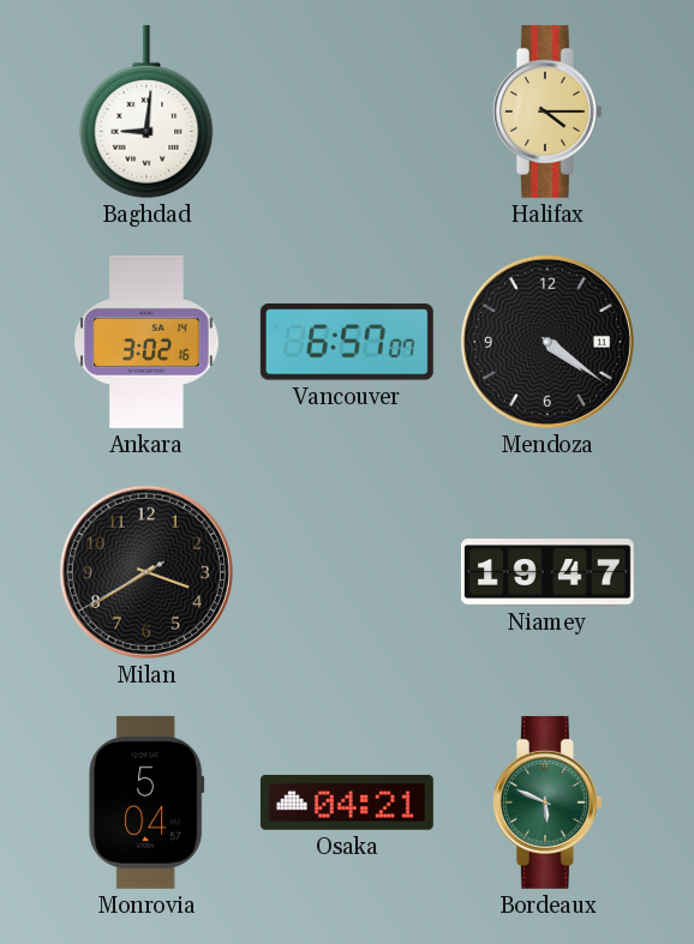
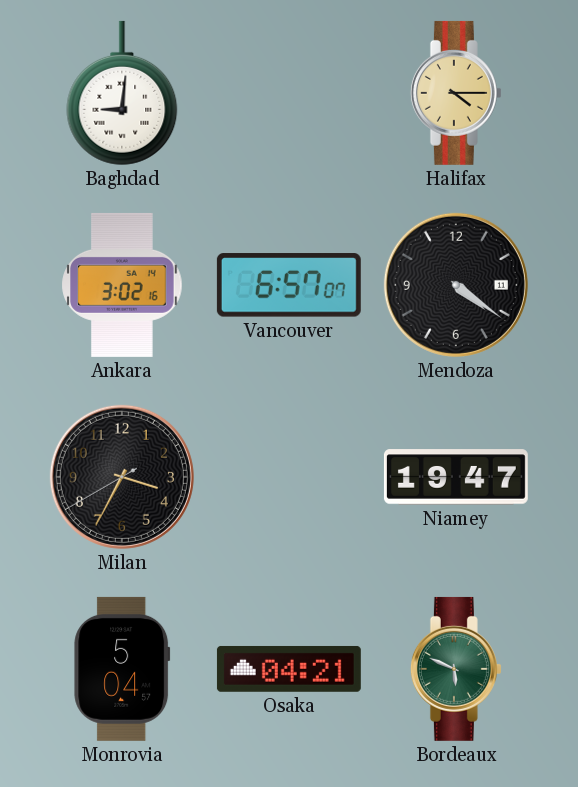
Milan: 3:39 -> 3:34
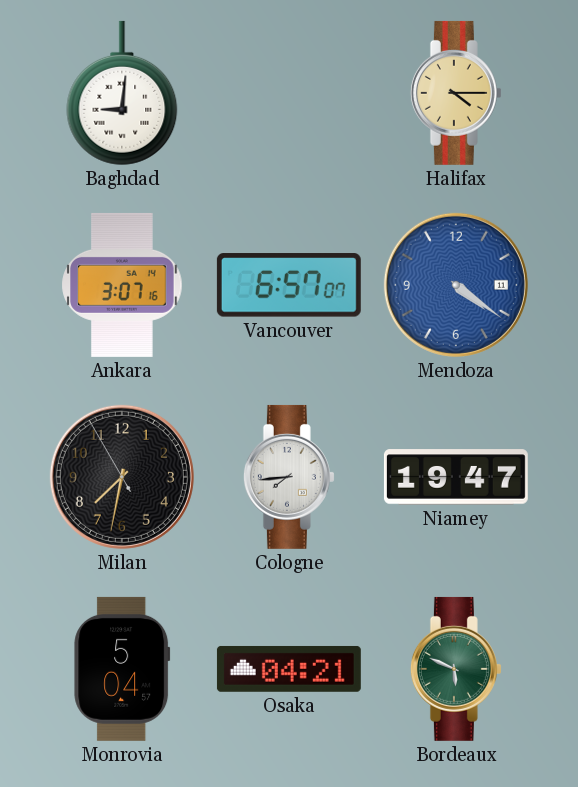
Ankara: 3:02 -> 3:07
Mendoza dial: black -> blue
Milan: 3:34 -> 7:31
Cologne: none -> 7:44
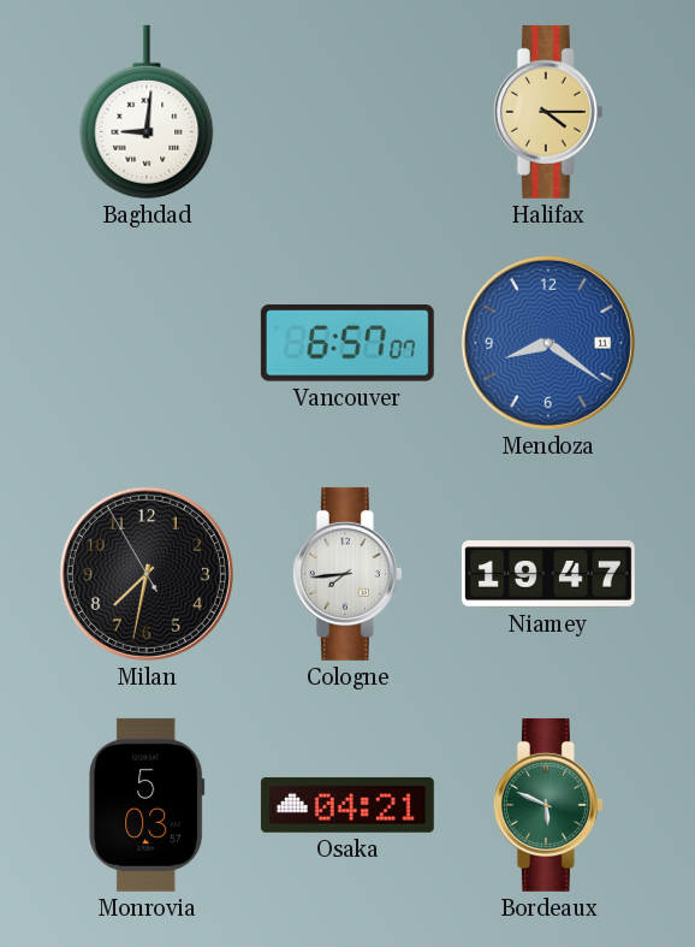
Ankara: 3:07 -> none
Mendoza: 4:21 -> 8:21
Monrovia: 5:04 -> 5:03
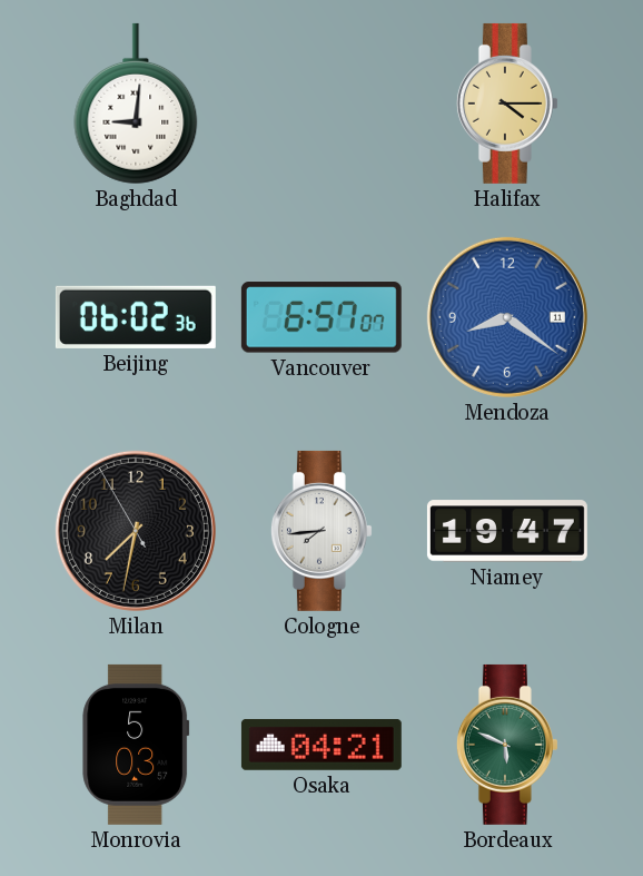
Beijing: none -> 06:02
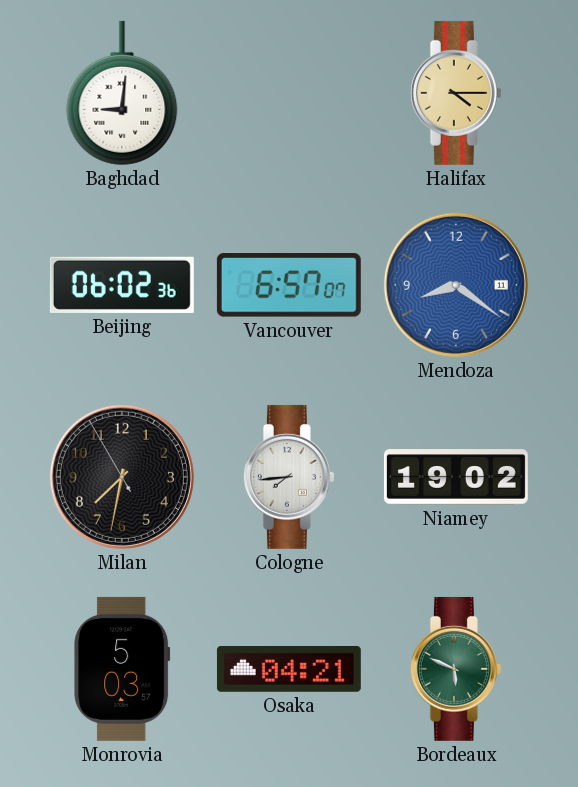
Niamey: 19:47 -> 19:02
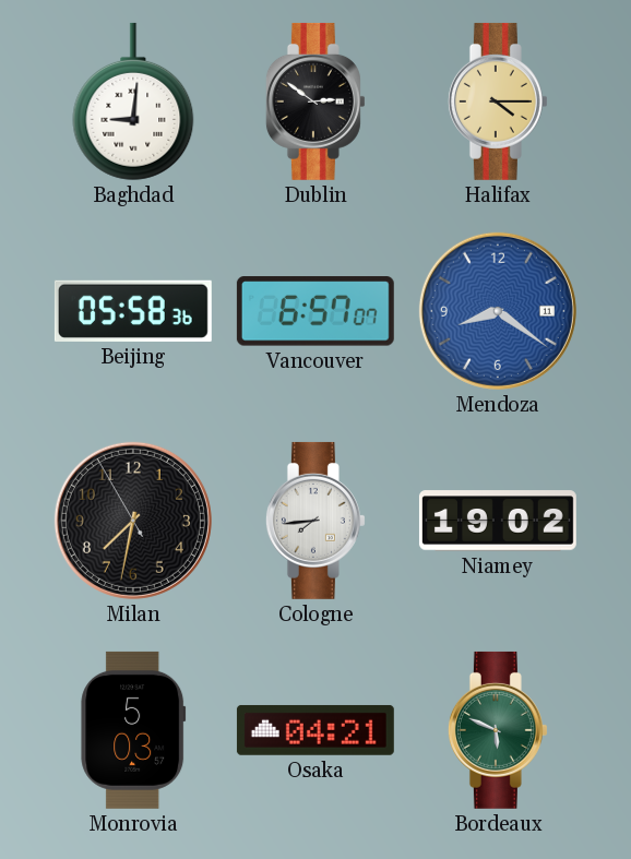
Dublin: none -> 2:51
Beijing: 06:02 -> 05:58
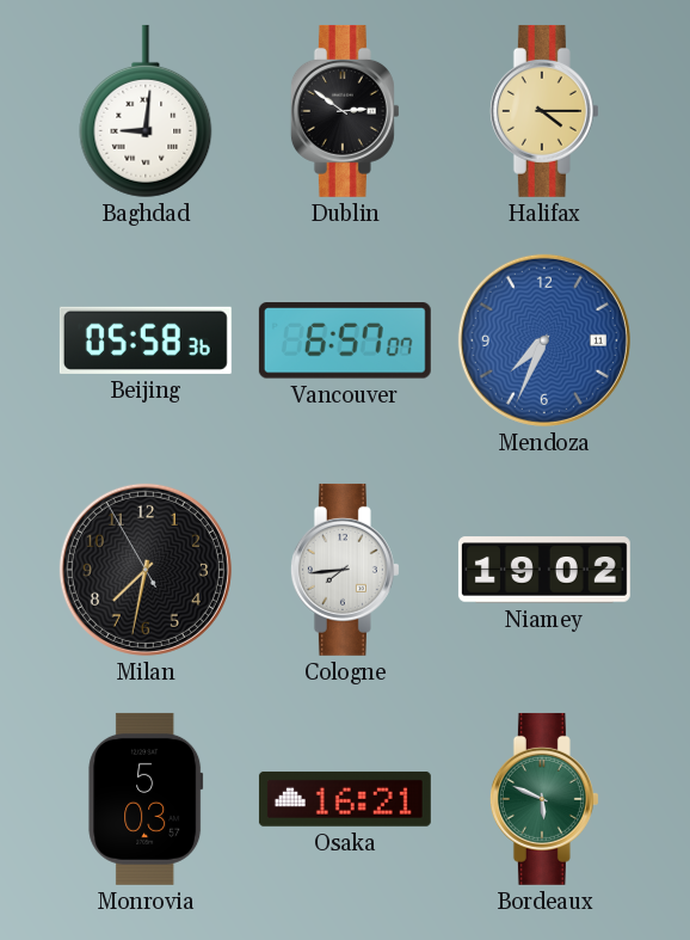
Mendoza: 8:21 -> 7:34
Osaka: 04:21 -> 16:21
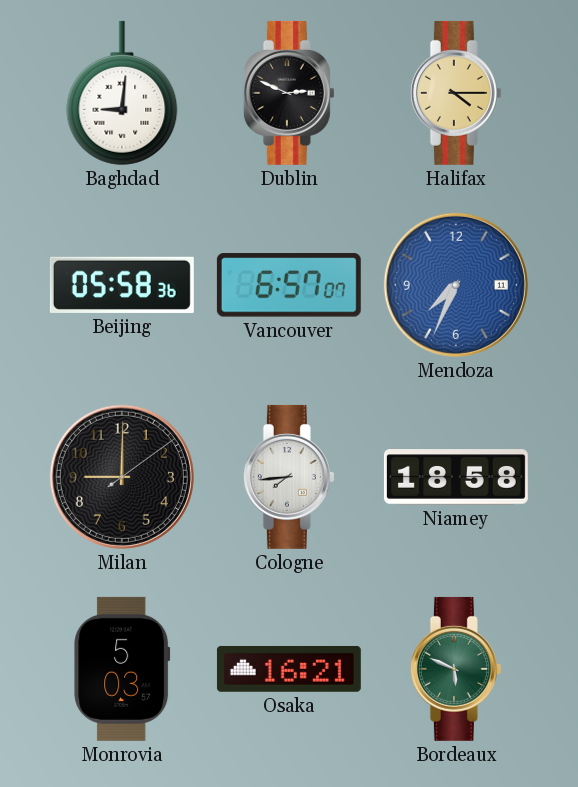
Dublin: 2:51 -> 2:49
Milan: 7:31 -> 9:00
Niamey: 19:02 -> 18:58
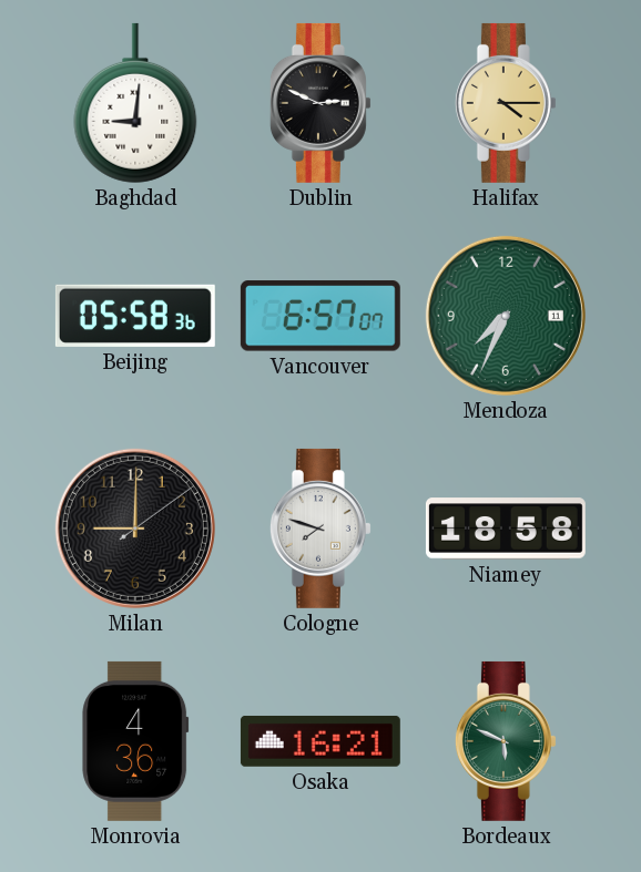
Mendoza dial: blue -> green
Cologne: 7:44 -> 7:48
Monrovia: 5:03 -> 4:36
